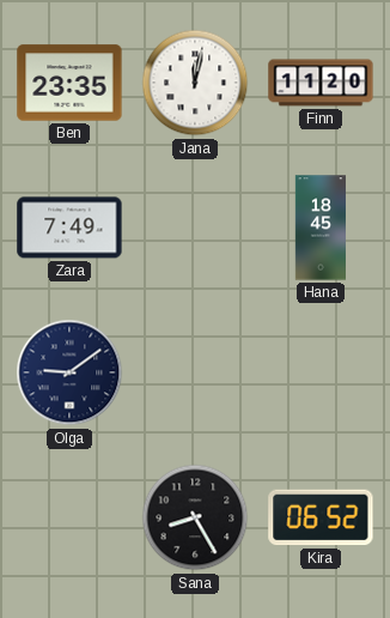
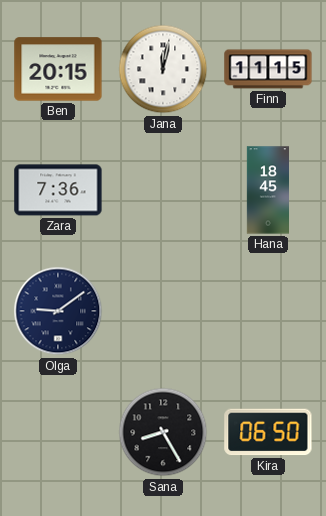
Ben: 23:35 -> 20:15
Finn: 11:20 -> 11:15
Zara: 7:49 -> 7:36
Kira: 06:52 -> 06:50
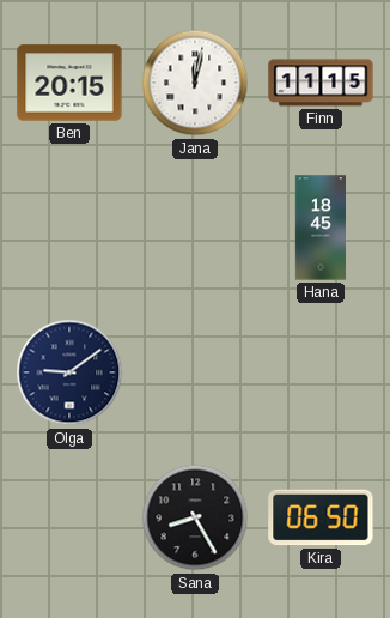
Zara: 7:36 -> none
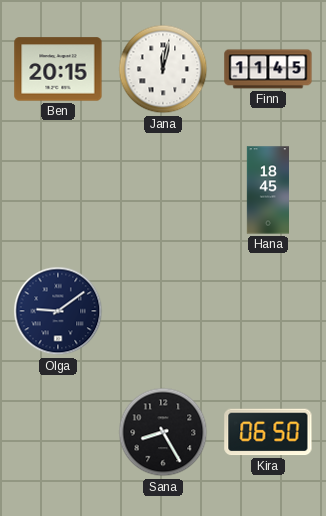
Finn: 11:15 -> 11:45
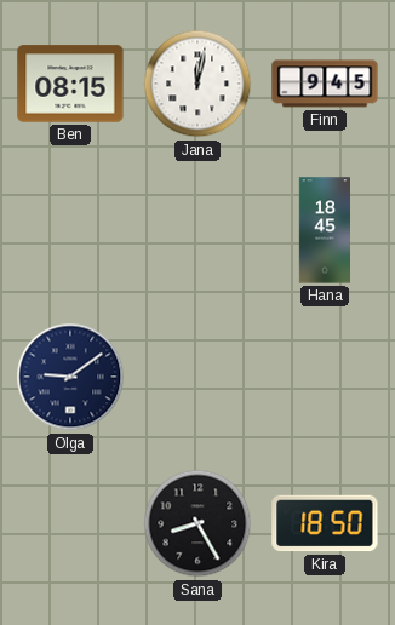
Ben: 20:15 -> 08:15
Finn: 11:45 -> 9:45
Kira: 06:50 -> 18:50
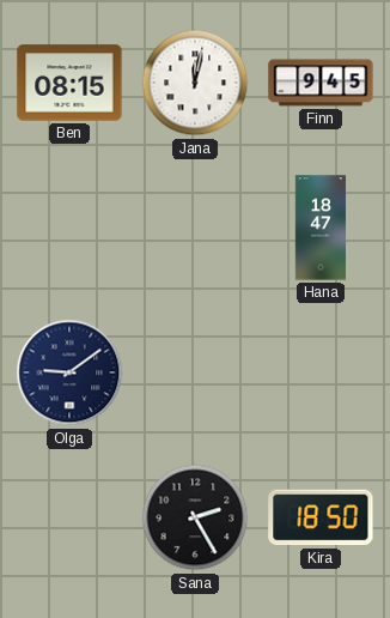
Hana: 18:45 -> 18:47
Sana: 8:25 -> 2:25
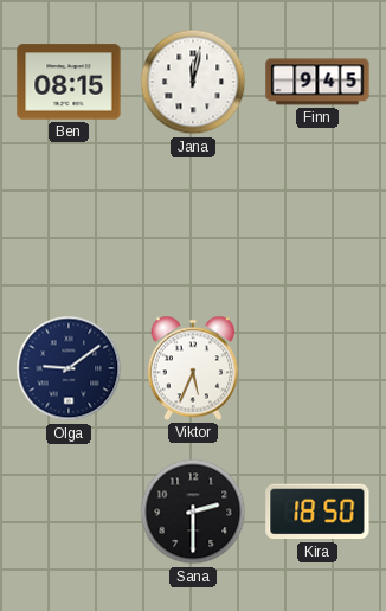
Hana: 18:47 -> none
Viktor: none -> 5:34
Sana: 2:25 -> 2:30
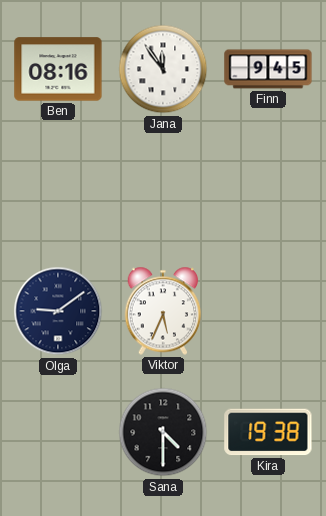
Ben: 08:15 -> 08:16
Jana: 12:02 -> 11:54
Sana: 2:30 -> 4:30
Kira: 18:50 -> 19:38
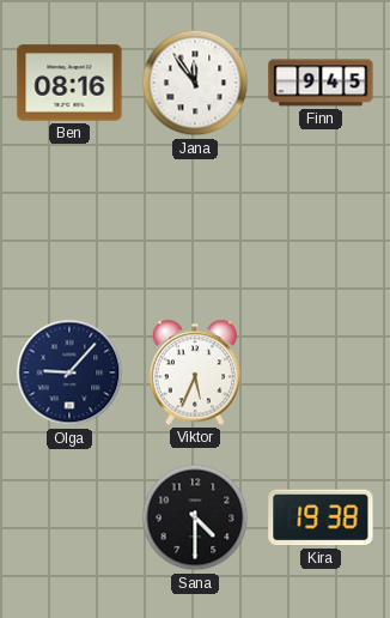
Olga: 9:09 -> 9:07
